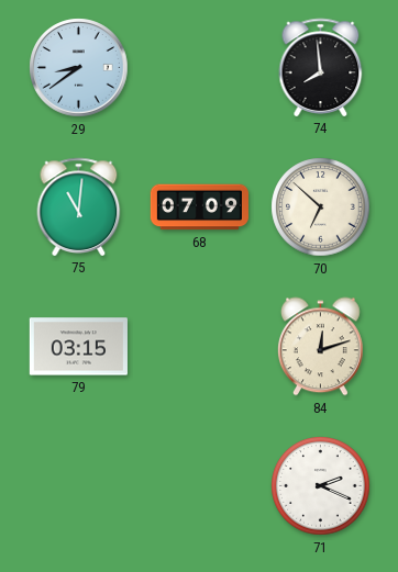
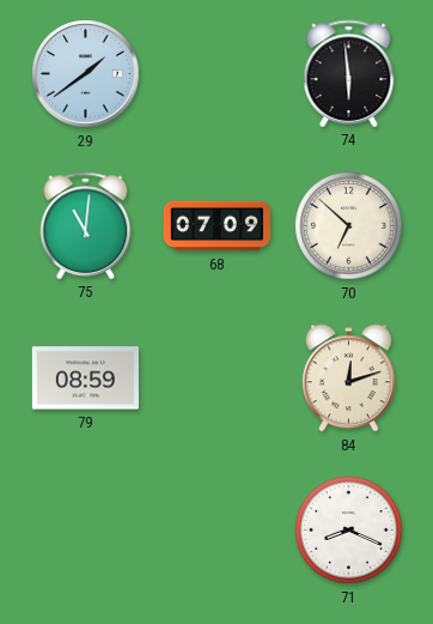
29: 8:39 -> 1:39
74: 7:59 -> 5:59
79: 03:15 -> 08:59
71: 2:19 -> 8:19
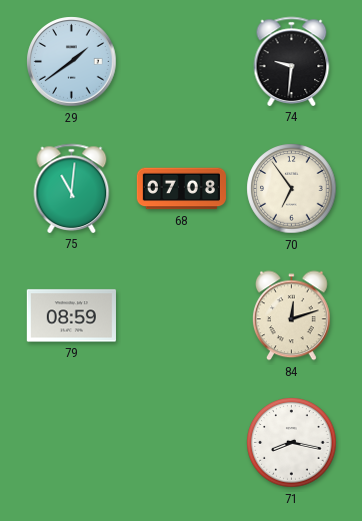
74: 5:59 -> 9:31
68: 07:09 -> 07:08
70: 6:52 -> 6:54
71: 8:19 -> 8:17
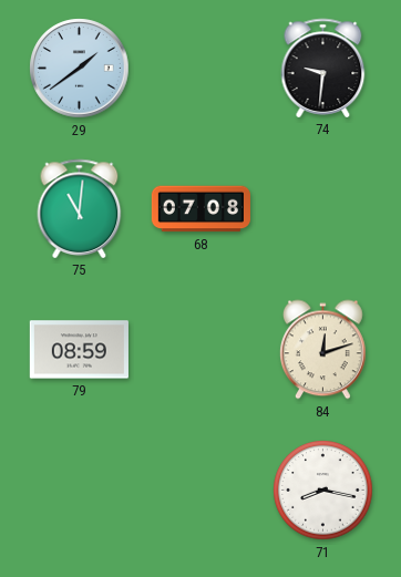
70: 6:54 -> none
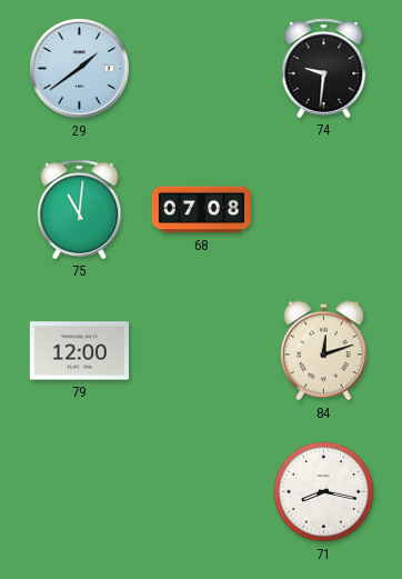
79: 08:59 -> 12:00
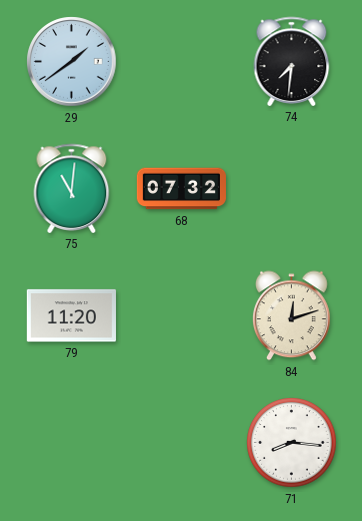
74: 9:31 -> 7:31
68: 07:08 -> 07:32
79: 12:00 -> 11:20
71: 8:17 -> 8:16
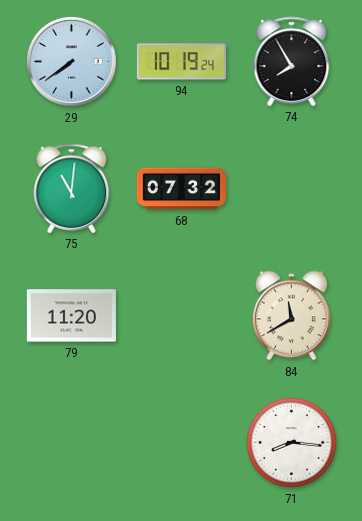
29: 1:39 -> 7:39
94: none -> 10:19
74: 7:31 -> 7:55
84: 12:12 -> 11:40
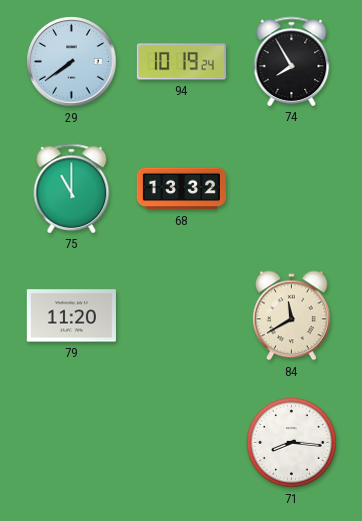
75: 11:01 -> 11:00
68: 07:32 -> 13:32
